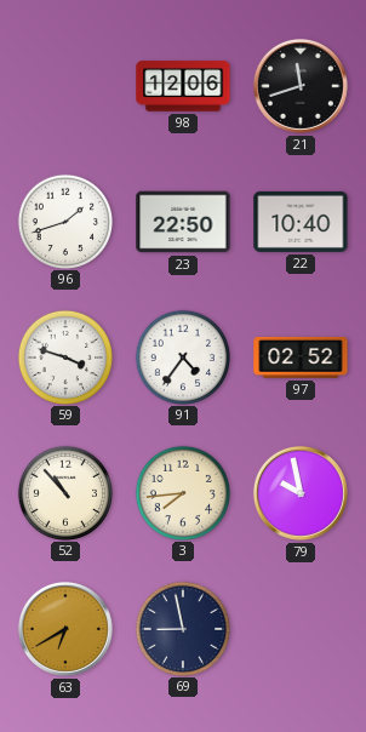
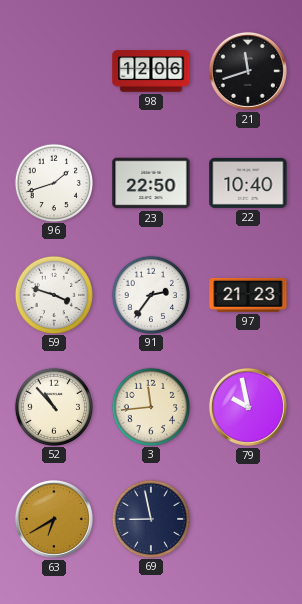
91: 4:36 -> 2:36
97: 02:52 -> 21:23
3: 7:44 -> 11:44
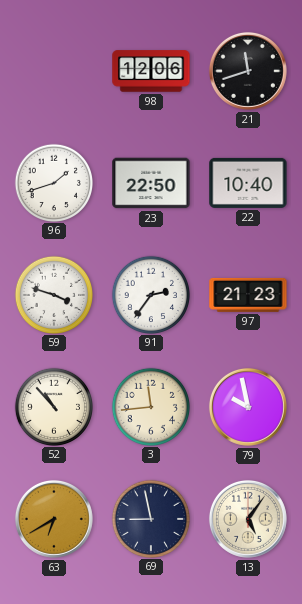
13: none -> 5:06
